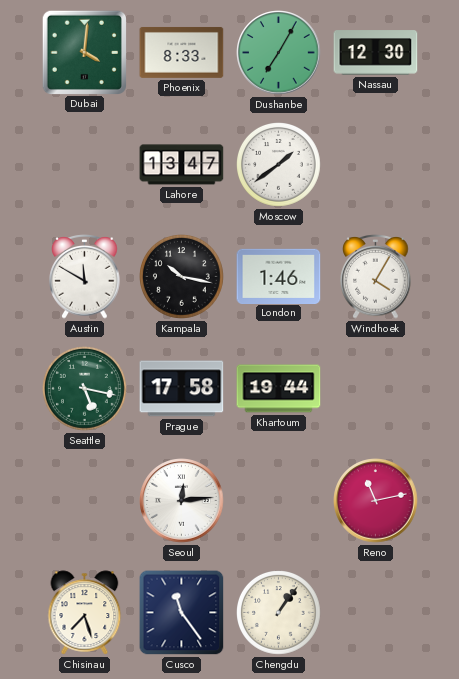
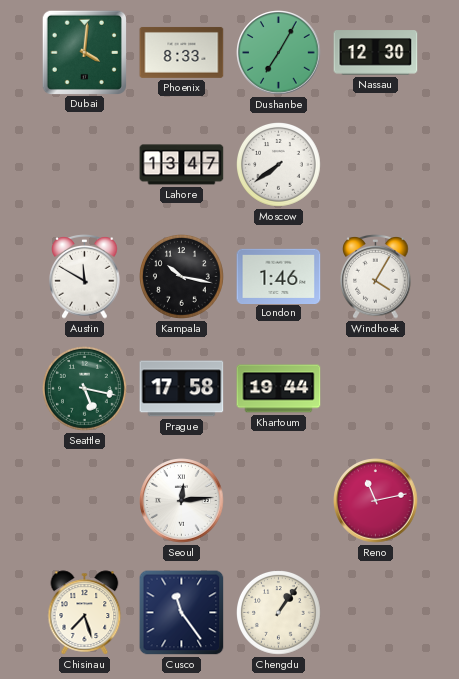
Moscow: 1:39 -> 7:39
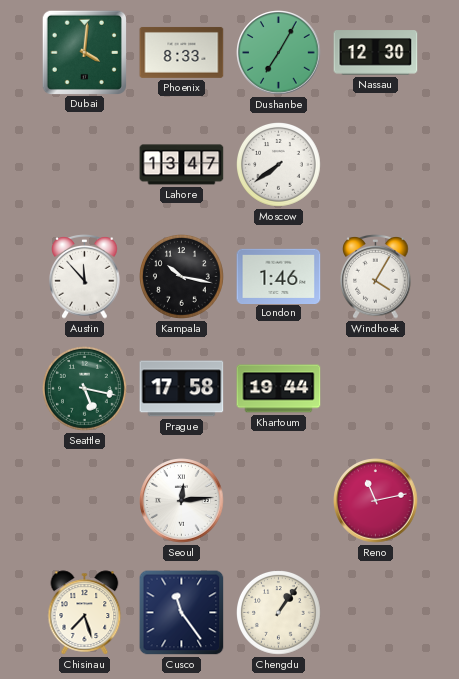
Austin: 11:50 -> 11:53
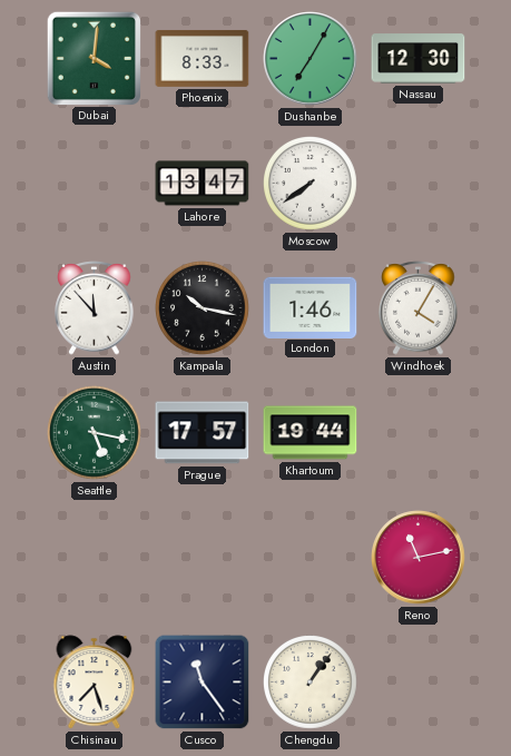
Prague: 17:58 -> 17:57
Seoul: 12:14 -> none
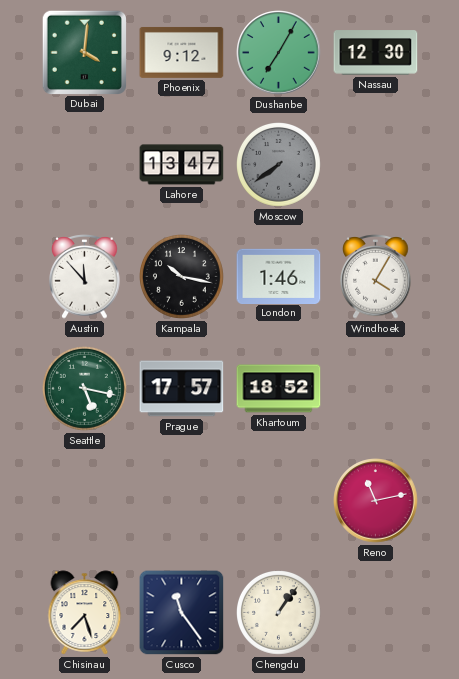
Phoenix: 8:33 -> 9:12
Moscow dial: white -> grey
Khartoum: 19:44 -> 18:52
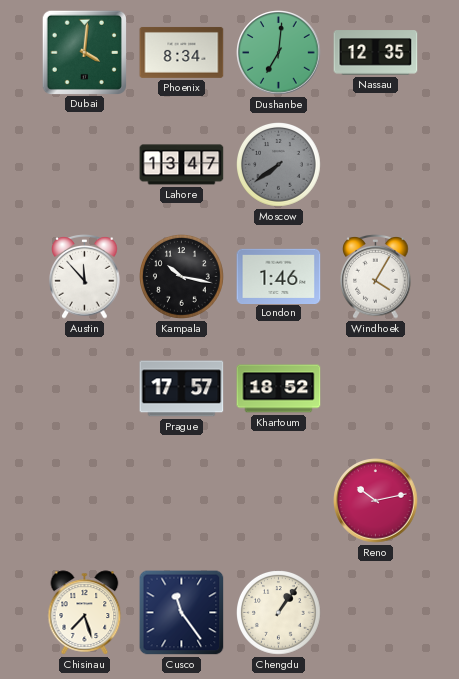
Phoenix: 9:12 -> 8:34
Dushanbe: 7:05 -> 7:01
Nassau: 12:30 -> 12:35
Seattle: 5:17 -> none
Reno: 11:13 -> 10:13
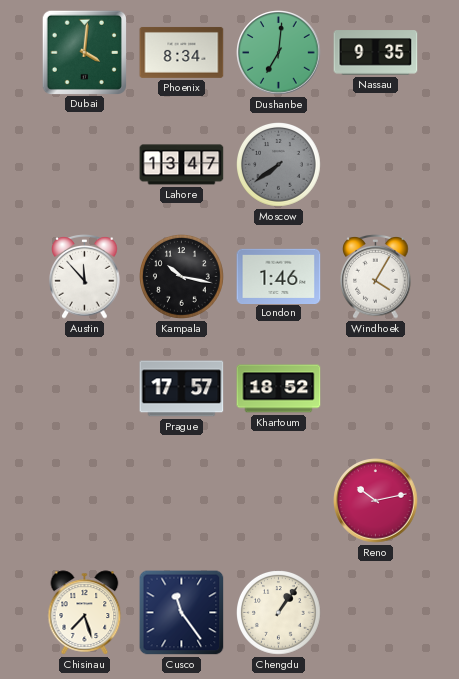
Nassau: 12:35 -> 9:35
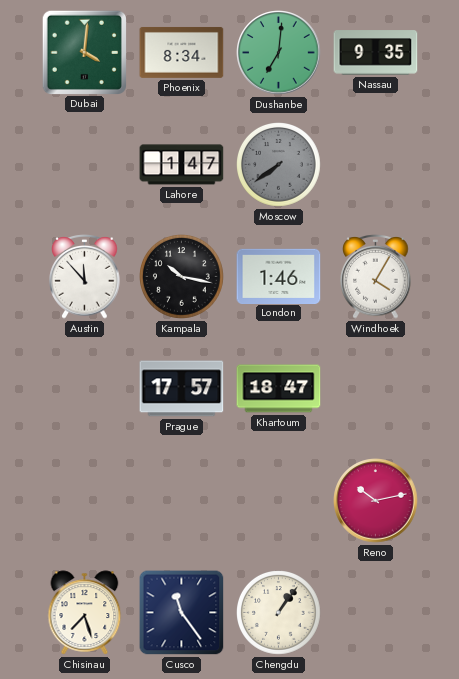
Lahore: 13:47 -> 1:47
Khartoum: 18:52 -> 18:47
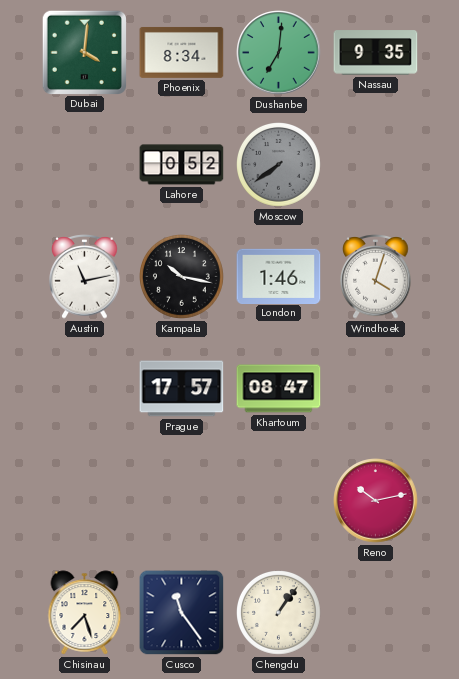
Lahore: 1:47 -> 0:52
Austin: 11:53 -> 11:13
Windhoek: 4:05 -> 4:03
Khartoum: 18:47 -> 08:47
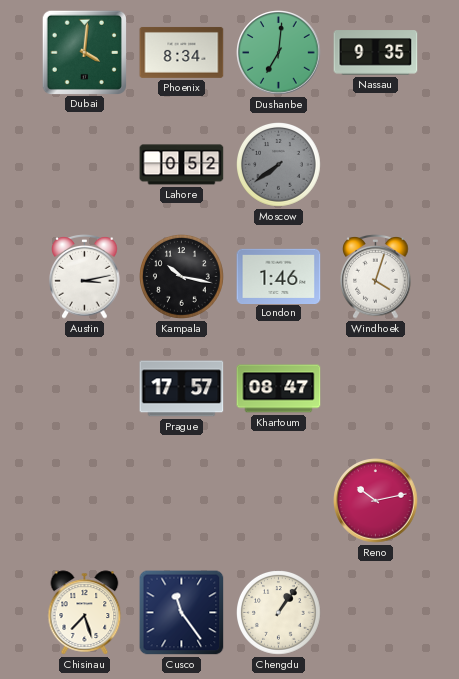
Austin: 11:13 -> 3:13
